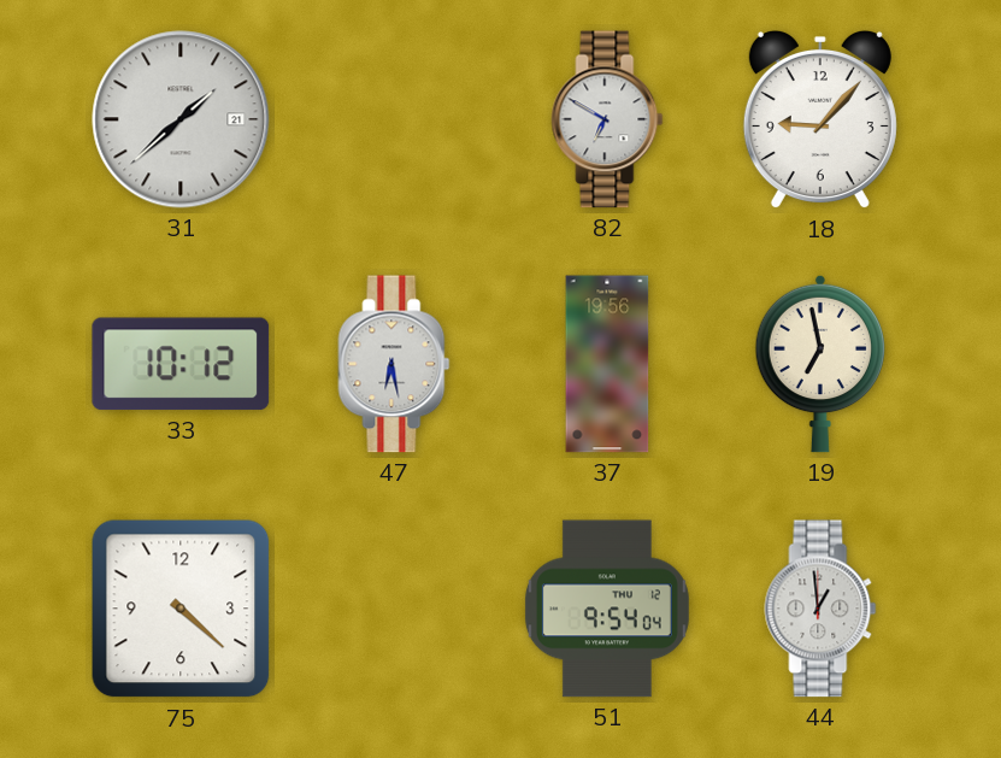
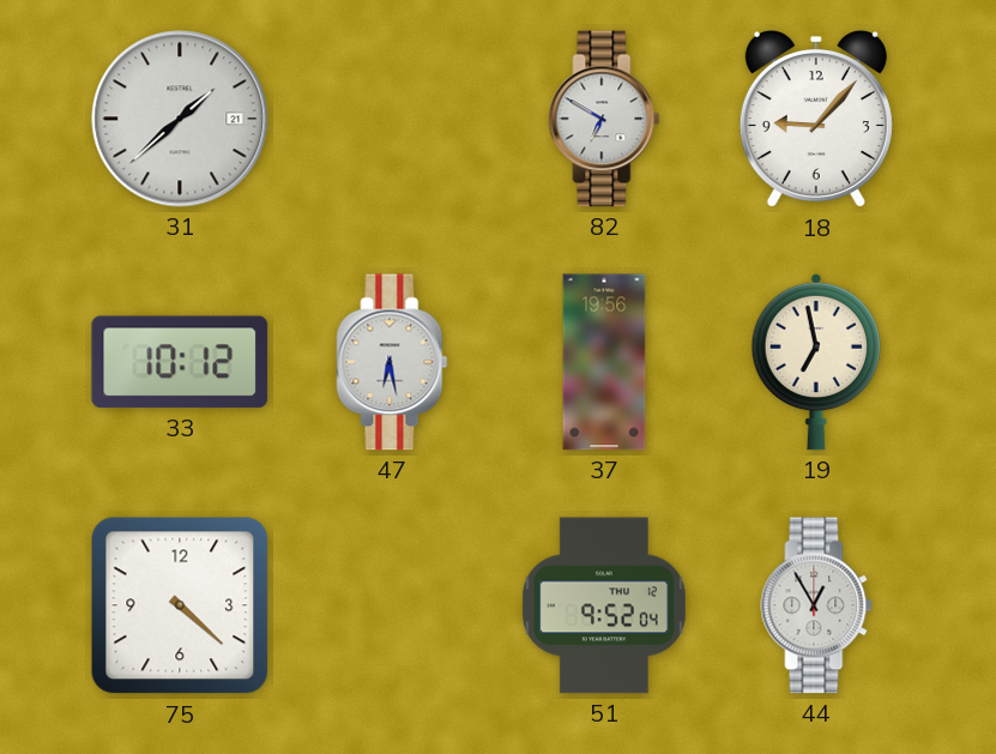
51: 9:54 -> 9:52
44: 12:59 -> 12:55
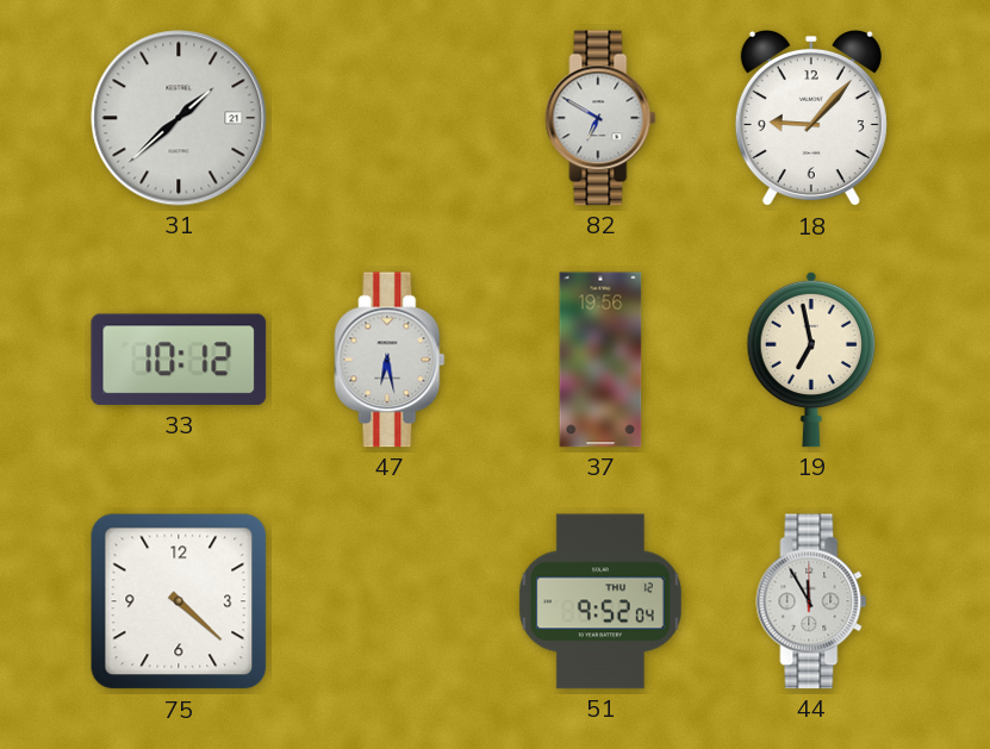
44: 12:55 -> 11:55
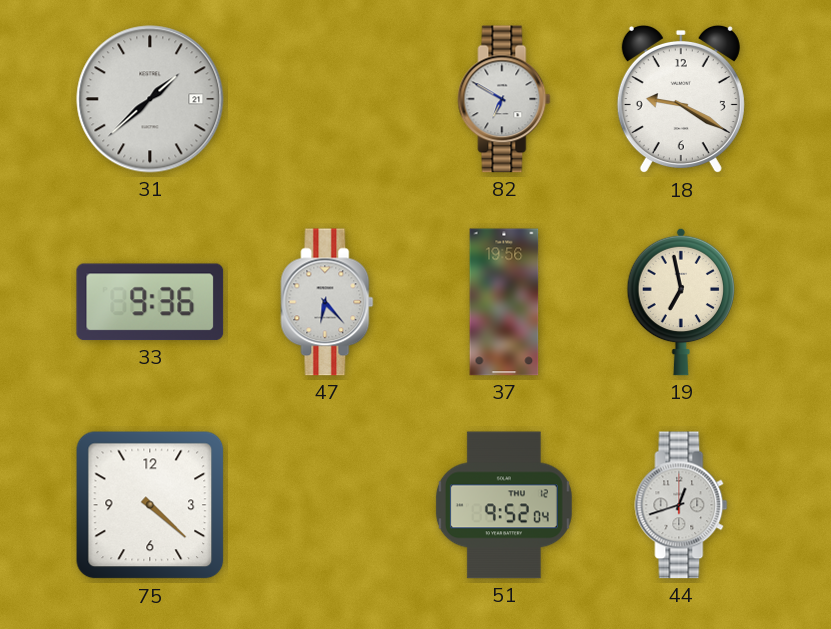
18: 9:07 -> 9:20
33: 10:12 -> 9:36
47: 6:28 -> 6:23
44: 11:55 -> 12:42
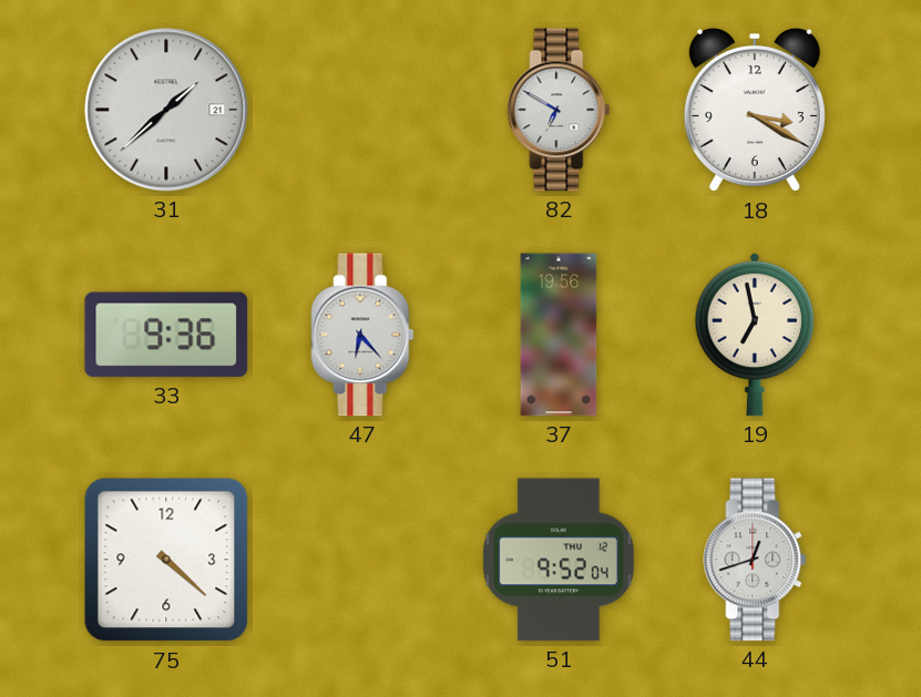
18: 9:20 -> 3:20
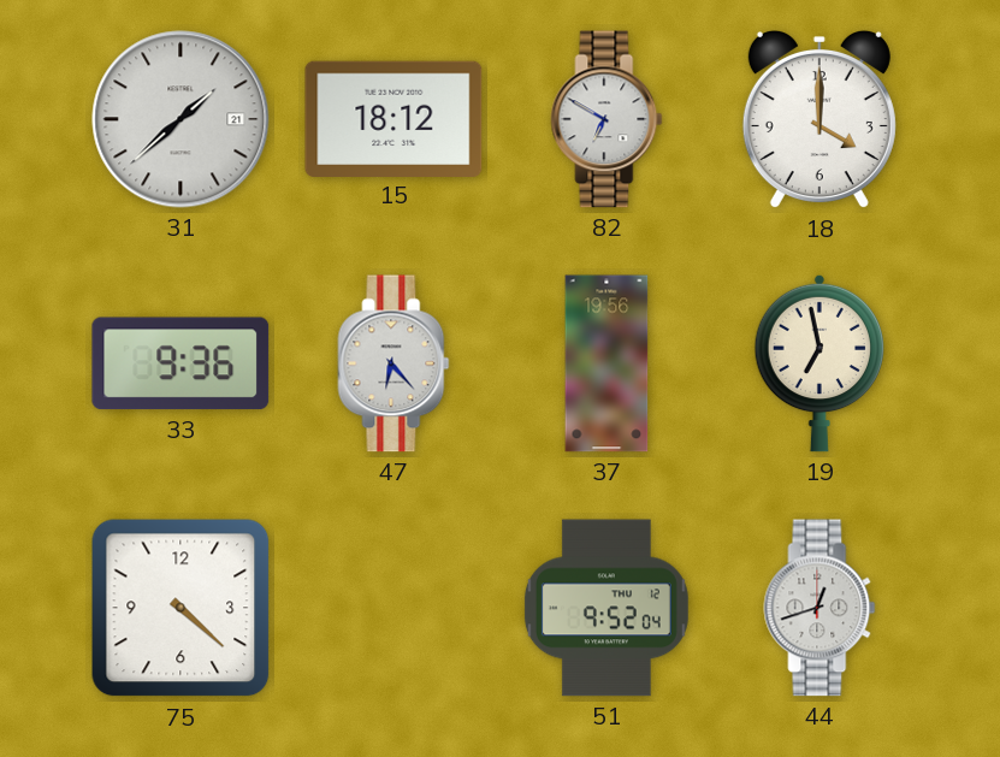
15: none -> 18:12
18: 3:20 -> 4:00
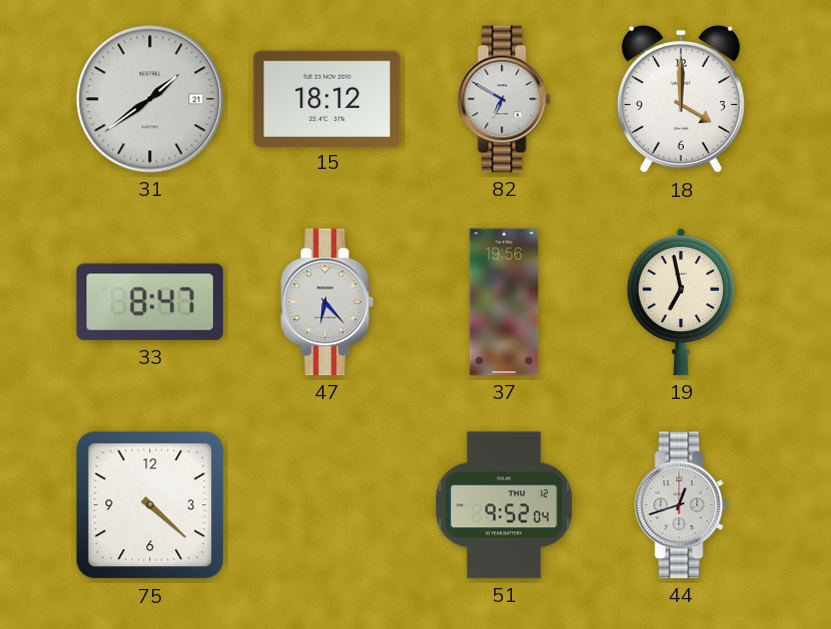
31: 1:38 -> 1:39
33: 9:36 -> 8:47
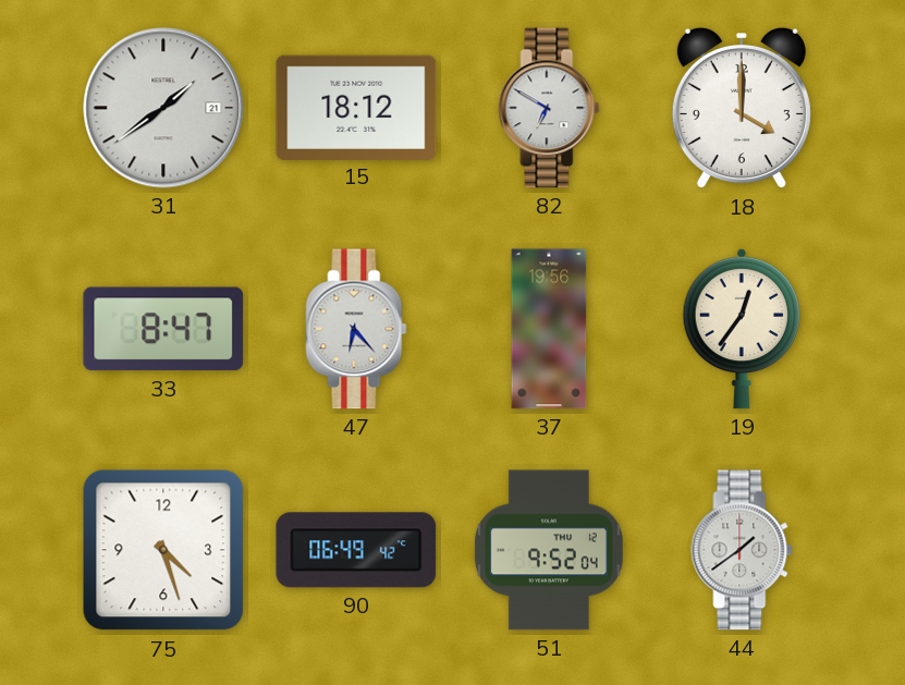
19: 6:58 -> 12:36
75: 4:22 -> 4:27
90: none -> 06:49
44: 12:42 -> 1:39
